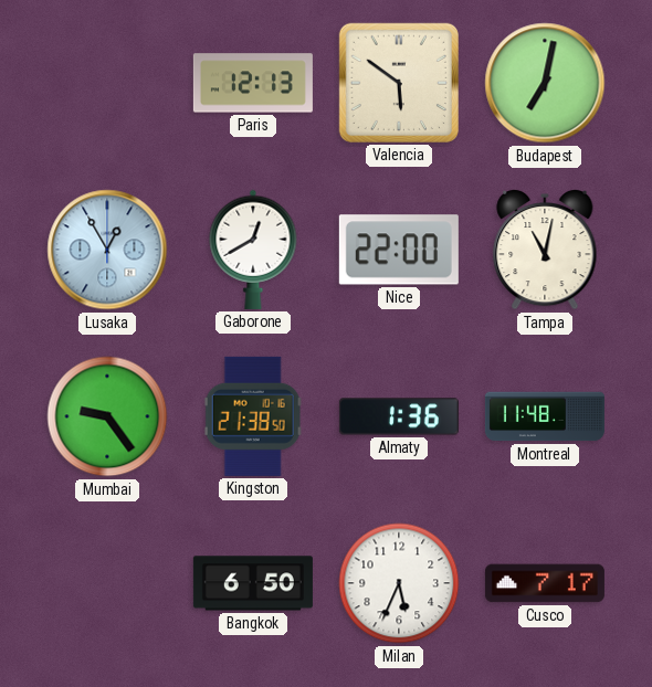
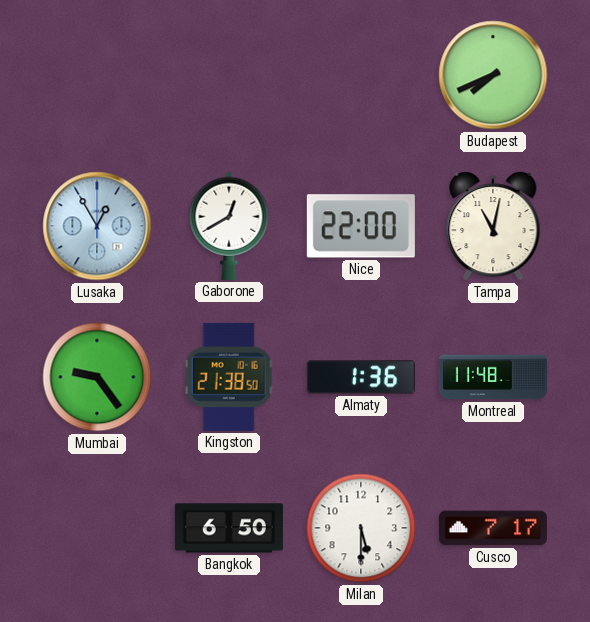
Paris: 12:13 -> none
Valencia: 5:51 -> none
Budapest: 7:02 -> 7:41
Milan: 5:34 -> 5:30
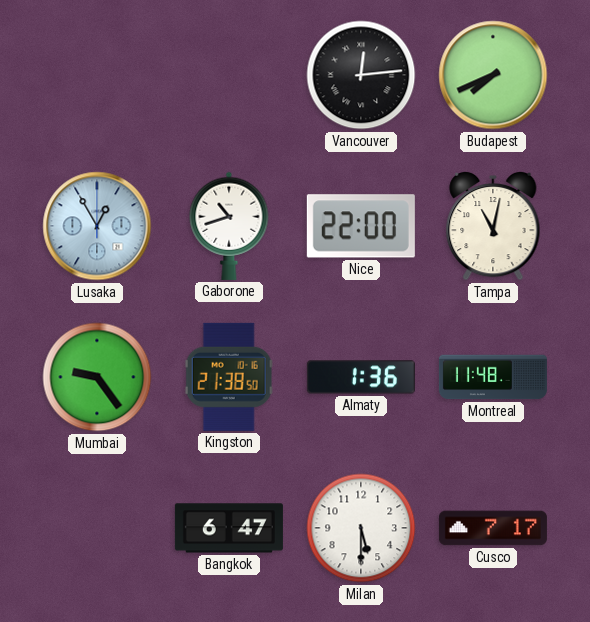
Vancouver: none -> 12:14
Gaborone: 12:40 -> 10:42
Bangkok: 6:50 -> 6:47
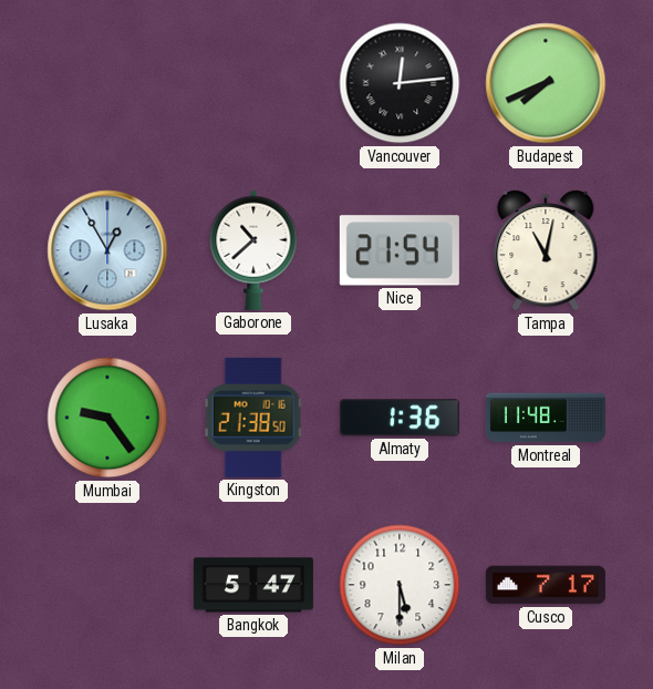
Gaborone: 10:42 -> 10:38
Nice: 22:00 -> 21:54
Bangkok: 6:47 -> 5:47
